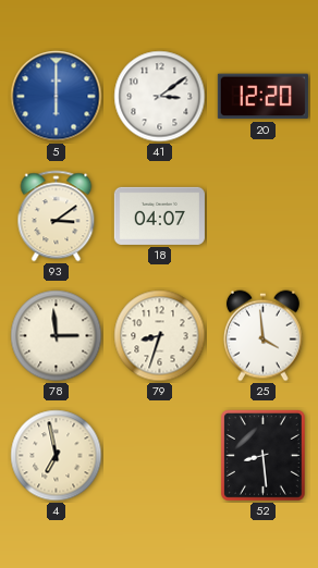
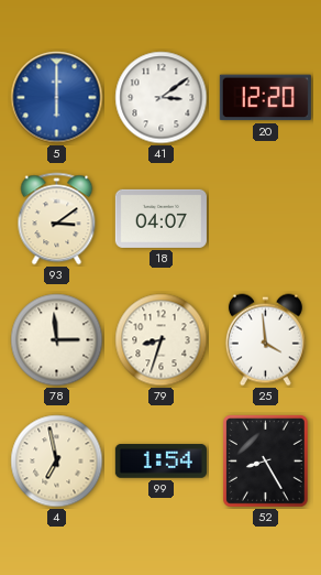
99: none -> 1:54
52: 8:29 -> 8:25
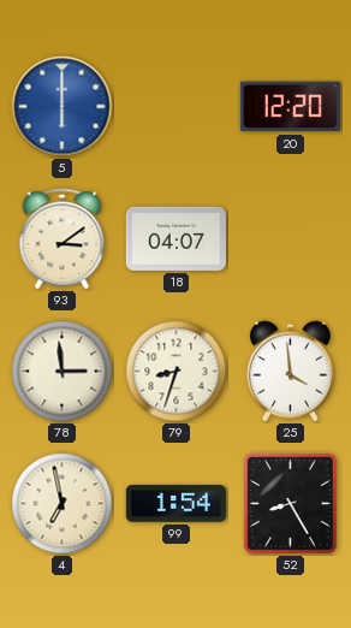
41: 3:09 -> none
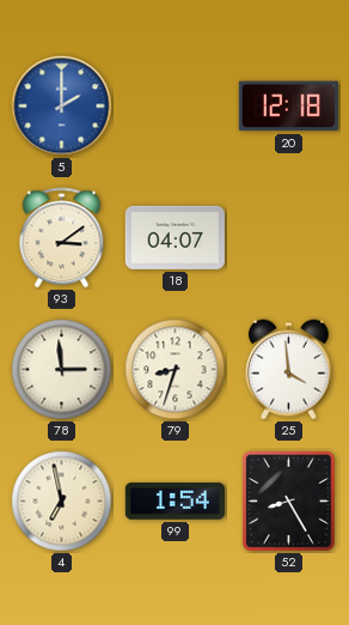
5: 6:00 -> 2:00
20: 12:20 -> 12:18
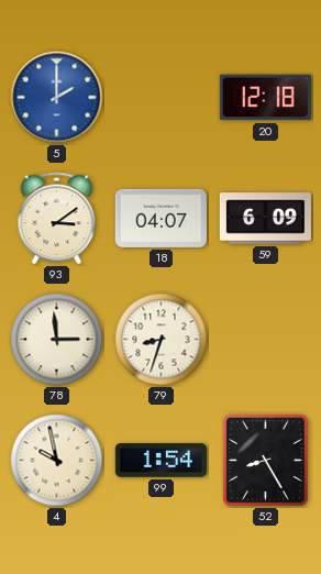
59: none -> 6:09
25: 3:59 -> none
4: 6:58 -> 9:58
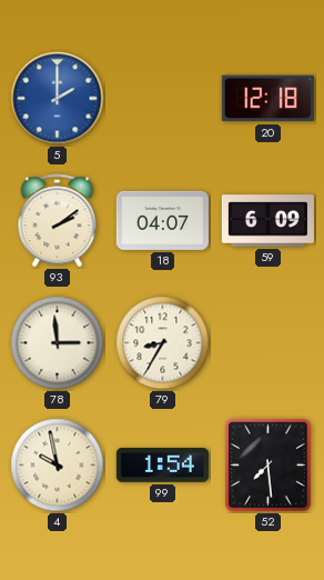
93: 3:09 -> 2:09
79: 8:33 -> 8:35
52: 8:25 -> 7:29
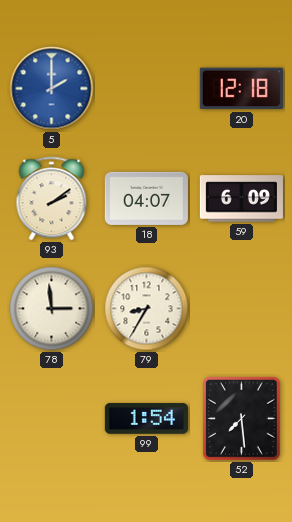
4: 9:58 -> none
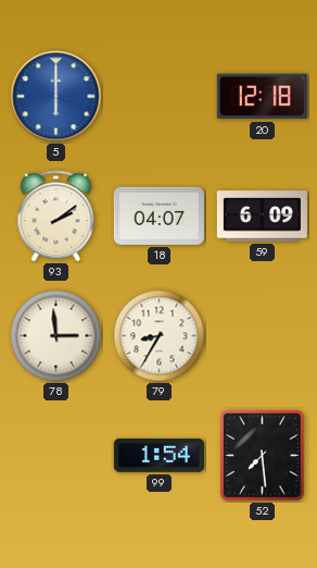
5: 2:00 -> 6:00
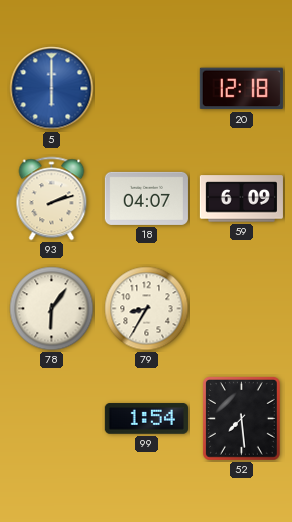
93: 2:09 -> 2:12
78: 2:59 -> 6:06
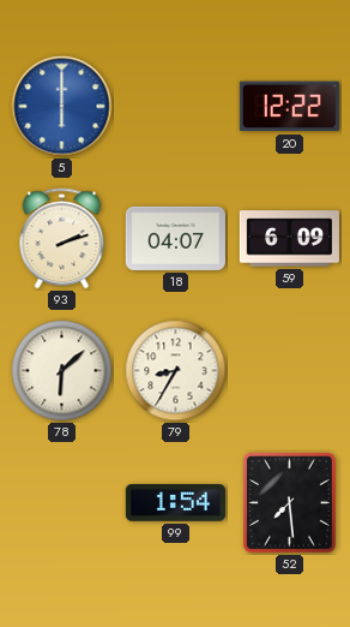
20: 12:18 -> 12:22
78: 6:06 -> 6:08
